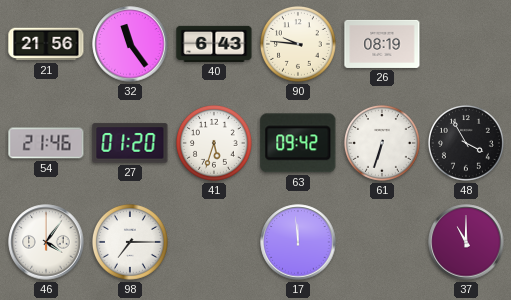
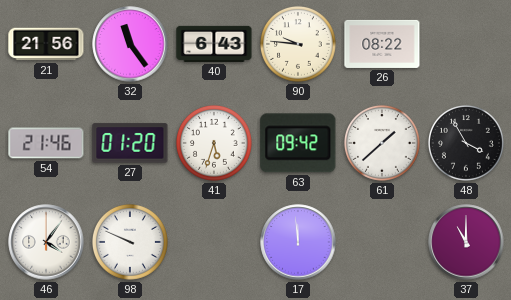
26: 08:19 -> 08:22
61: 6:33 -> 1:38
98: 7:15 -> 9:49
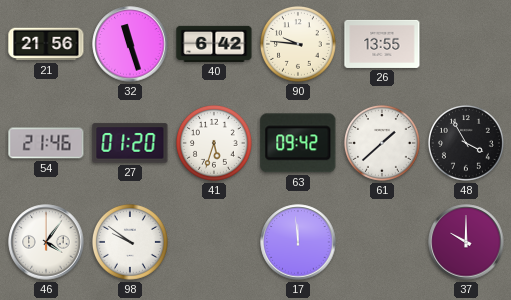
32: 11:24 -> 11:27
40: 6:43 -> 6:42
26: 08:22 -> 13:55
98: 9:49 -> 9:51
37: 11:00 -> 10:00
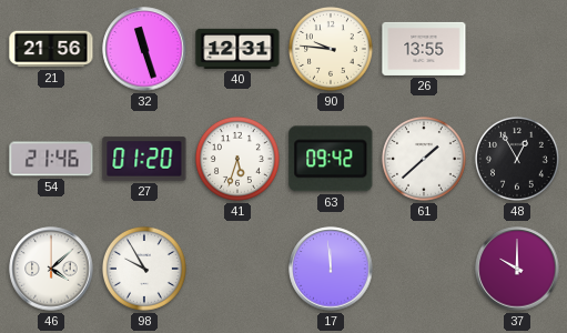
40: 6:42 -> 12:31
48: 3:55 -> 12:55
46: 4:06 -> 4:08
98: 9:51 -> 9:55
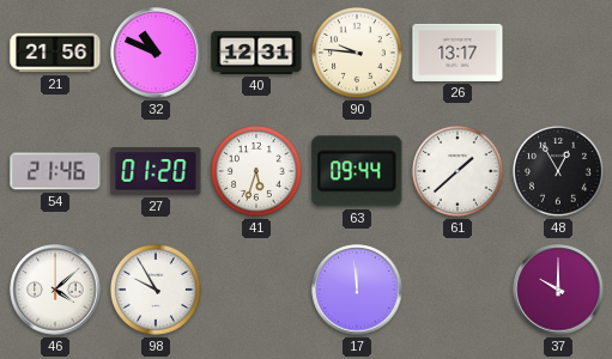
32: 11:27 -> 10:49
26: 13:55 -> 13:17
63: 09:42 -> 09:44
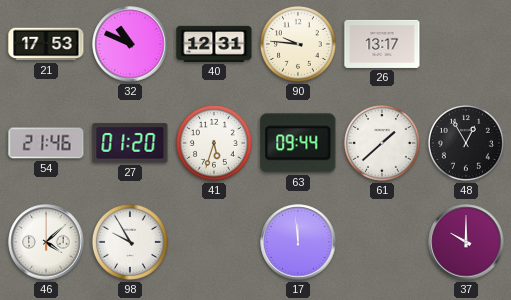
21: 21:56 -> 17:53
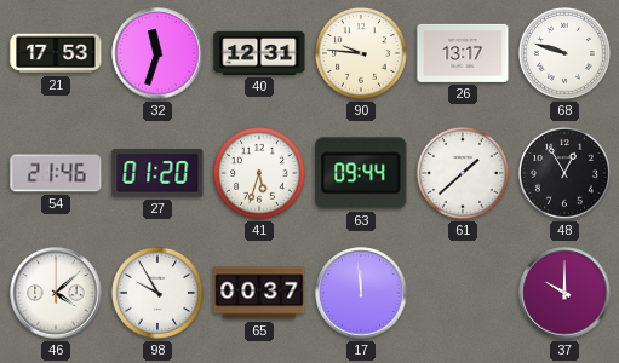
32: 10:49 -> 11:33
68: none -> 9:48
65: none -> 00:37
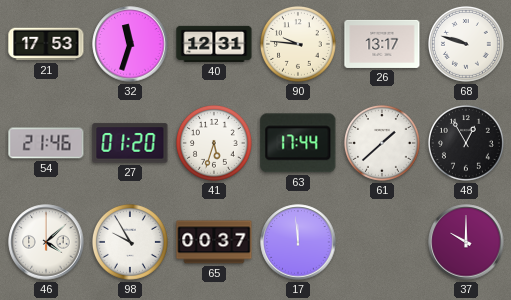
63: 09:44 -> 17:44
